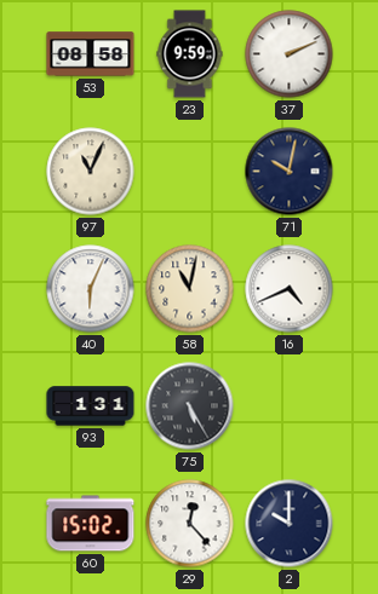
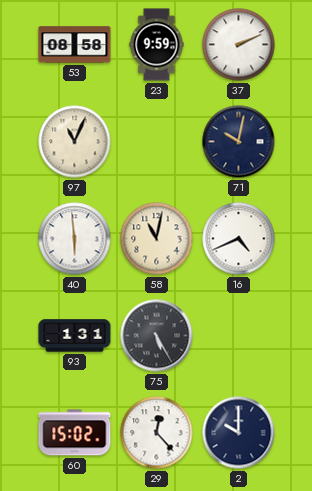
40: 6:04 -> 5:59
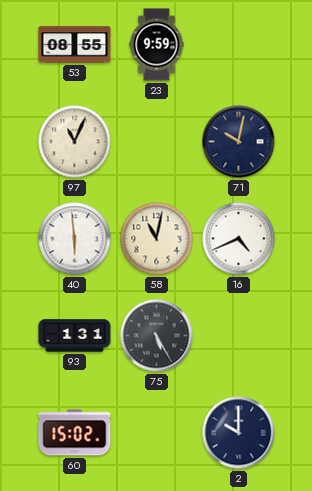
53: 08:58 -> 08:55
37: 2:11 -> none
29: 12:23 -> none
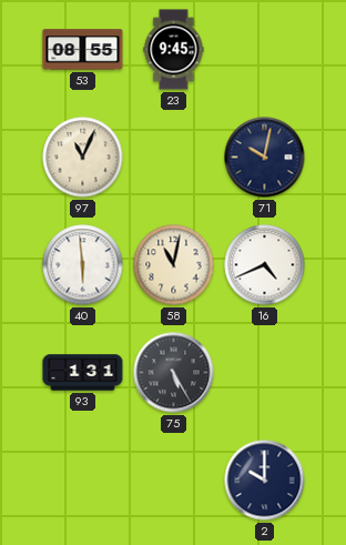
23: 9:59 -> 9:45
60: 15:02 -> none
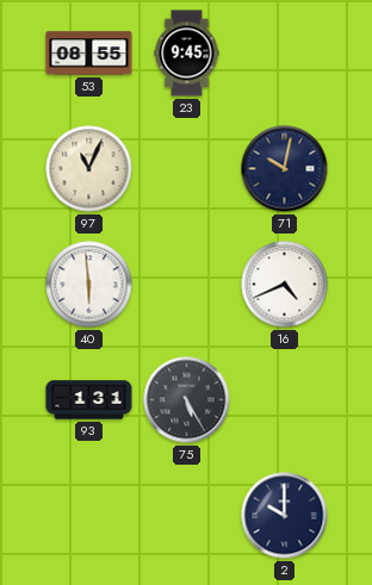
58: 11:02 -> none
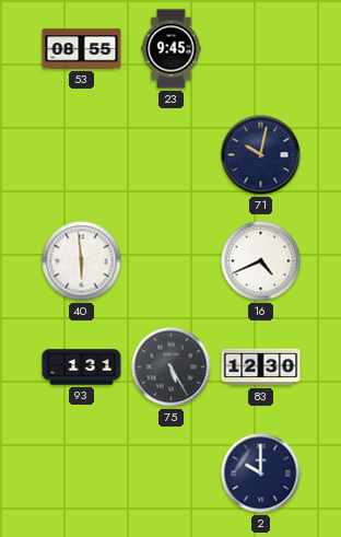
97: 11:04 -> none
83: none -> 12:30
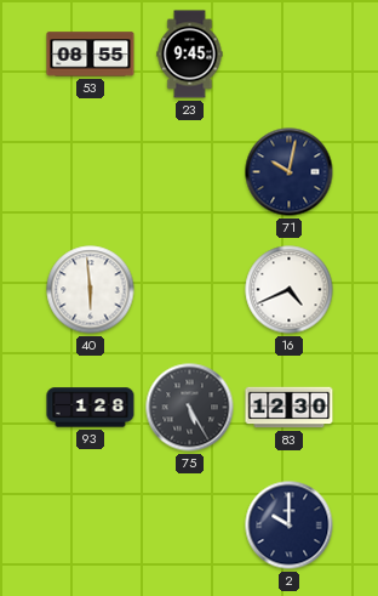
93: 1:31 -> 1:28
